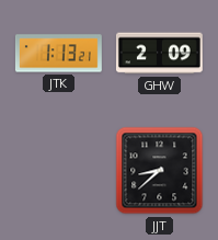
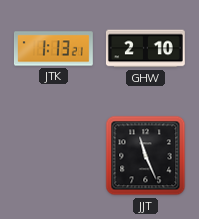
GHW: 2:09 -> 2:10
JJT: 8:38 -> 11:26
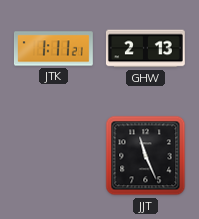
JTK: 1:13 -> 1:11
GHW: 2:10 -> 2:13
